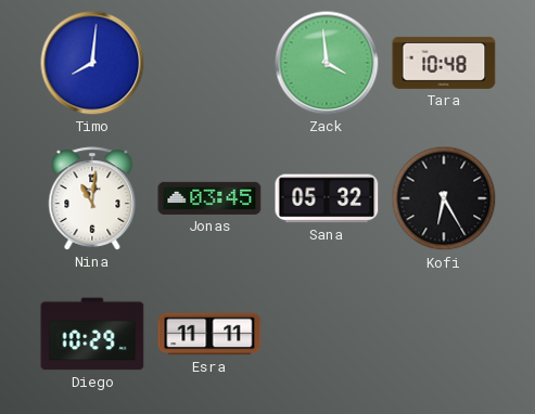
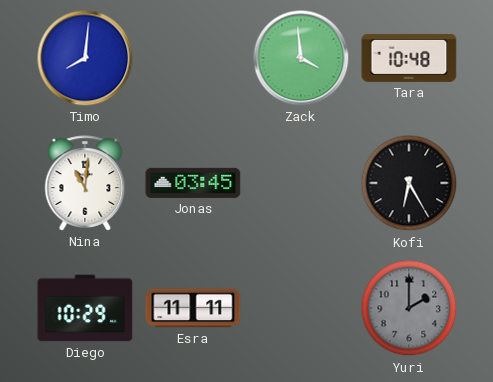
Sana: 05:32 -> none
Yuri: none -> 2:00
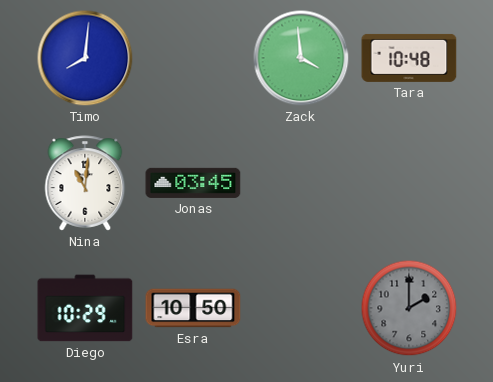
Kofi: 6:25 -> none
Esra: 11:11 -> 10:50
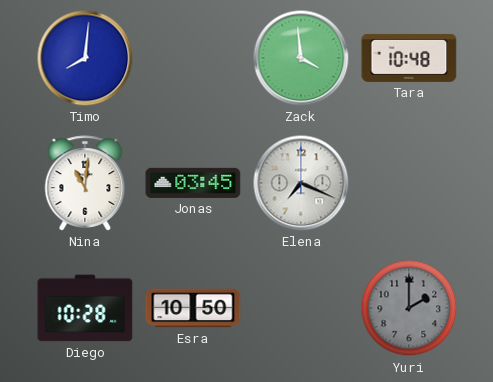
Elena: none -> 7:19
Diego: 10:29 -> 10:28
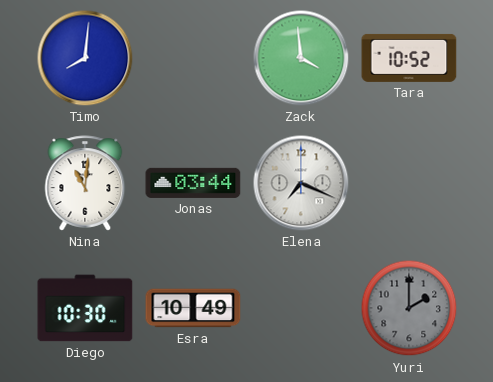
Tara: 10:48 -> 10:52
Jonas: 03:45 -> 03:44
Diego: 10:28 -> 10:30
Esra: 10:50 -> 10:49
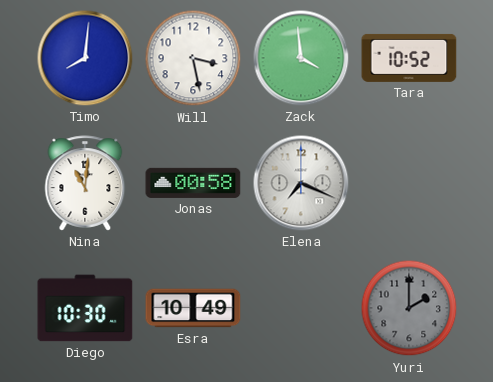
Will: none -> 3:28
Jonas: 03:44 -> 00:58
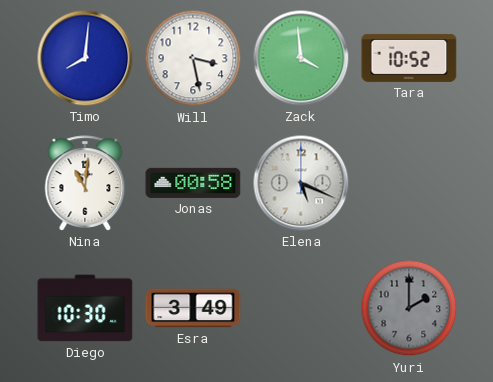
Elena: 7:19 -> 5:19
Esra: 10:49 -> 3:49
